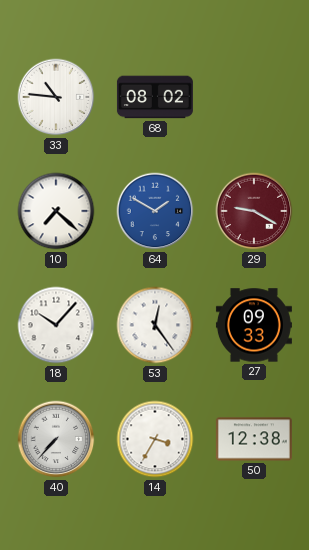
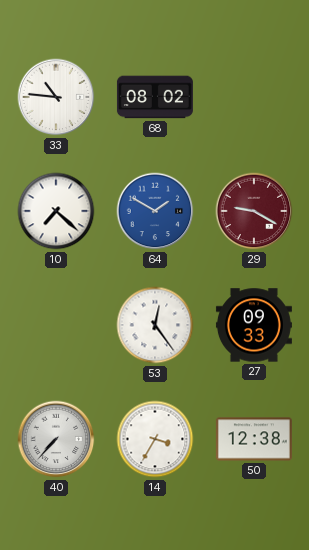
18: 10:07 -> none
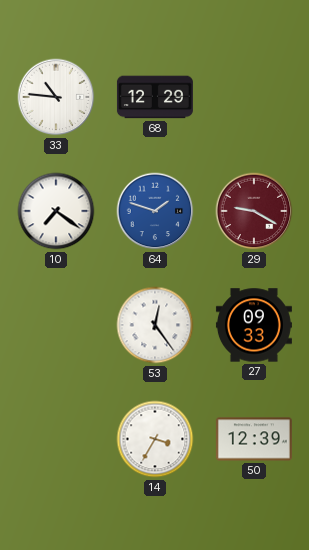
68: 08:02 -> 12:29
10: 7:22 -> 7:21
64: 1:50 -> 1:48
40: 7:37 -> none
50: 12:38 -> 12:39
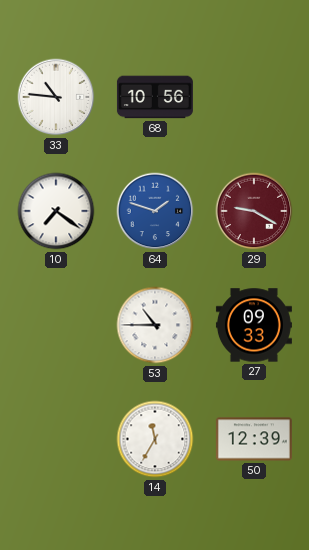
68: 12:29 -> 10:56
53: 12:24 -> 10:45
14: 3:35 -> 11:35
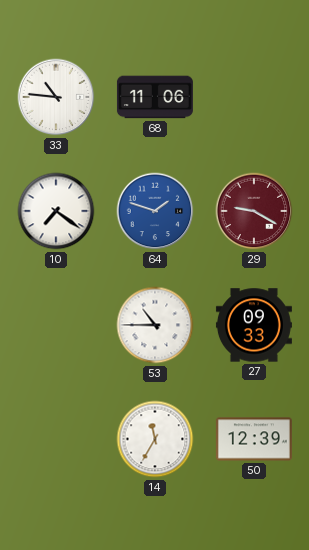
68: 10:56 -> 11:06
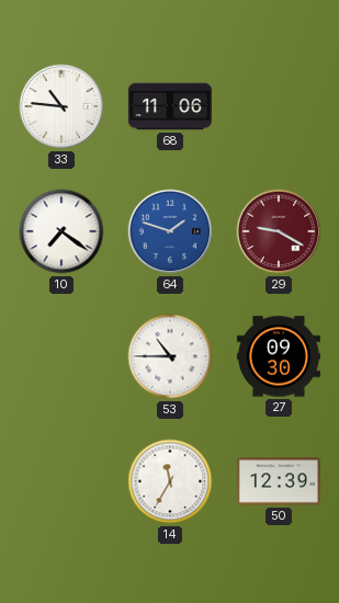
27: 09:33 -> 09:30
